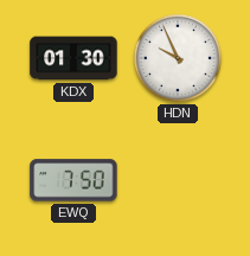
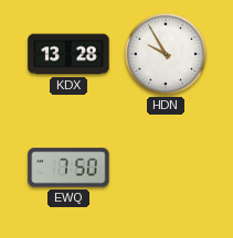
KDX: 01:30 -> 13:28
HDN: 9:56 -> 9:55
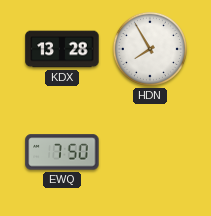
HDN: 9:55 -> 7:55
